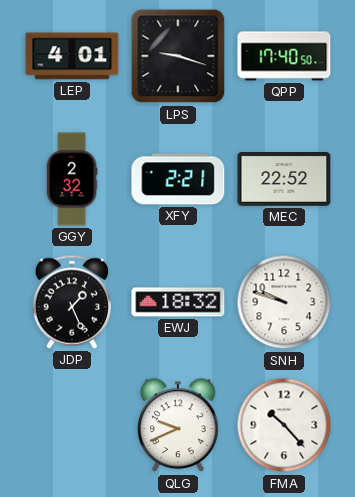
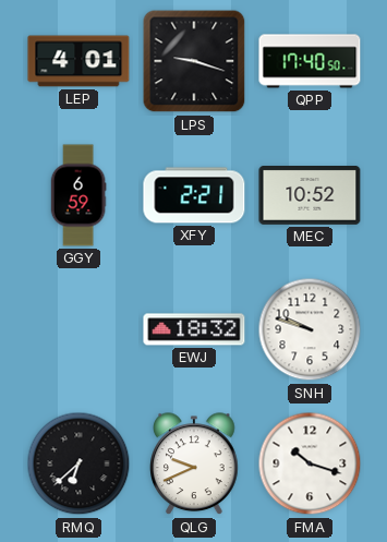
GGY: 2:32 -> 6:59
MEC: 22:52 -> 10:52
JDP: 1:26 -> none
RMQ: none -> 6:38
FMA: 10:23 -> 10:18
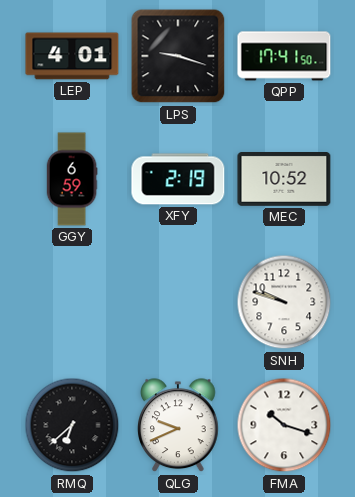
QPP: 17:40 -> 17:41
XFY: 2:21 -> 2:19
EWJ: 18:32 -> none
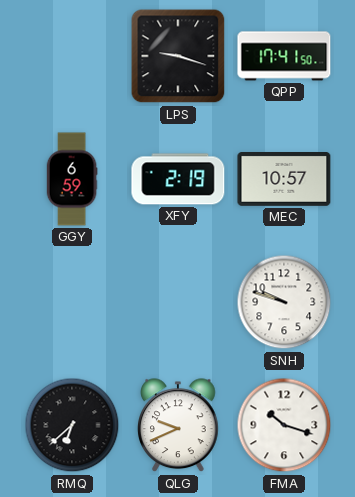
LEP: 4:01 -> none
MEC: 10:52 -> 10:57
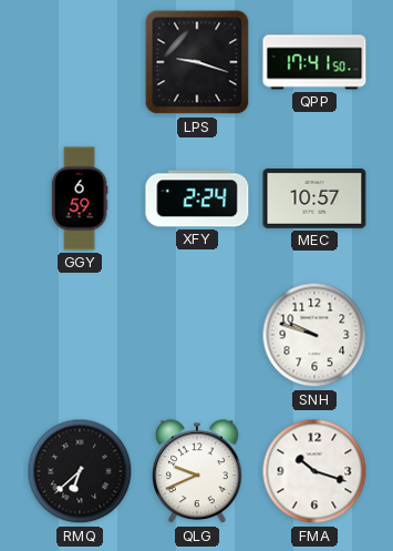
XFY: 2:19 -> 2:24
